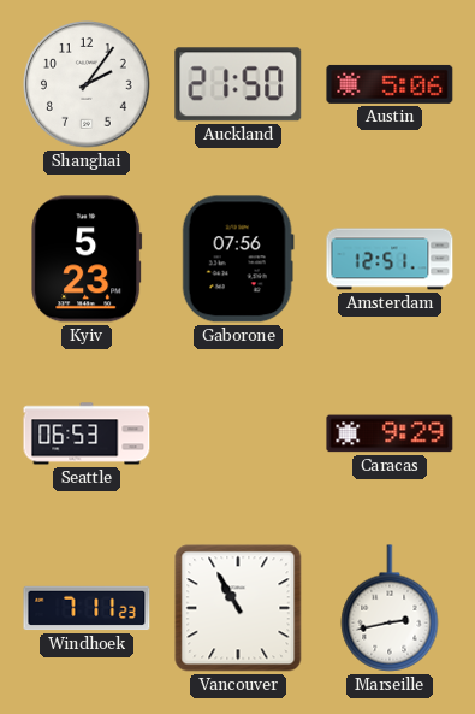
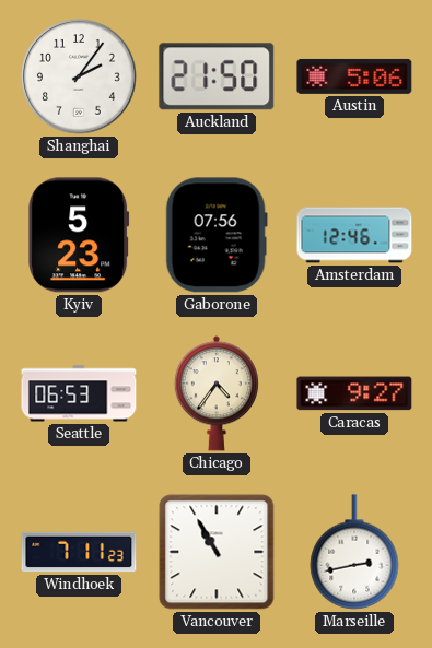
Amsterdam: 12:51 -> 12:46
Chicago: none -> 4:36
Caracas: 9:29 -> 9:27
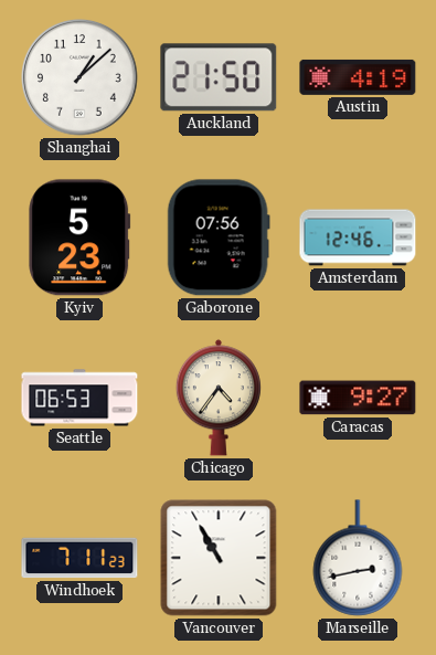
Shanghai: 2:06 -> 1:08
Austin: 5:06 -> 4:19
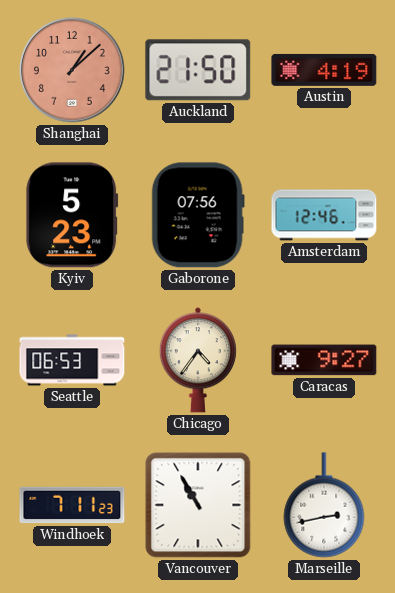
Shanghai dial: white -> salmon
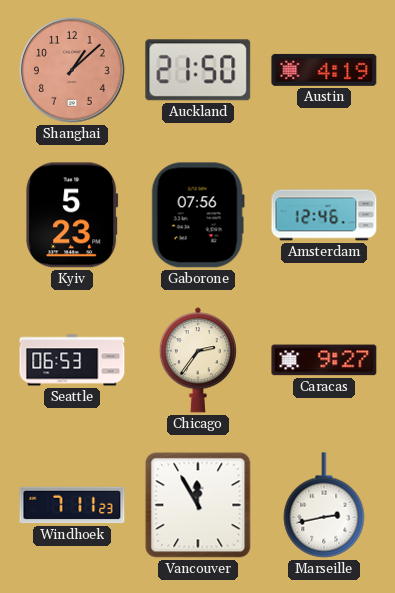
Chicago: 4:36 -> 2:36
Vancouver: 10:55 -> 11:55
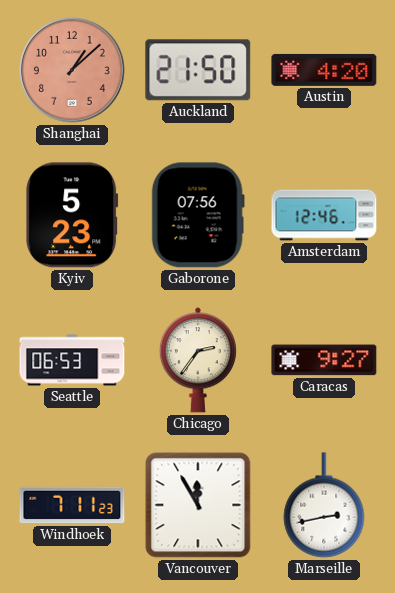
Austin: 4:19 -> 4:20
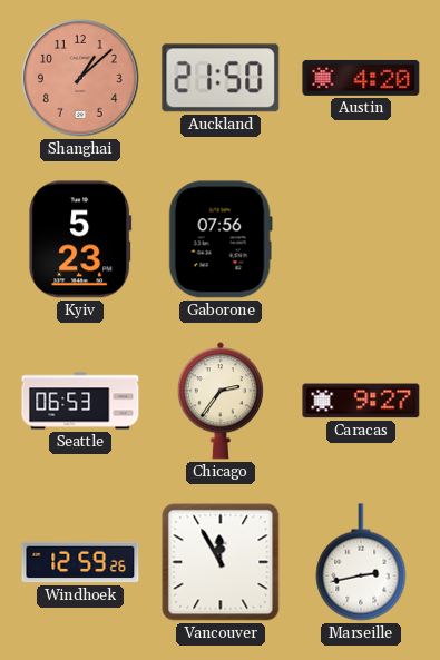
Amsterdam: 12:46 -> none
Windhoek: 7:11 -> 12:59
